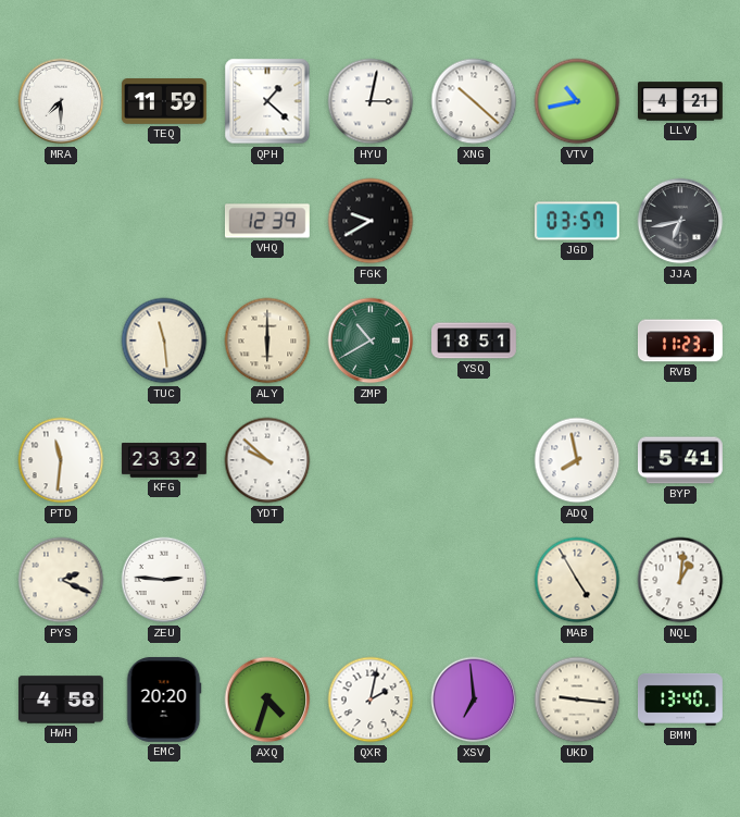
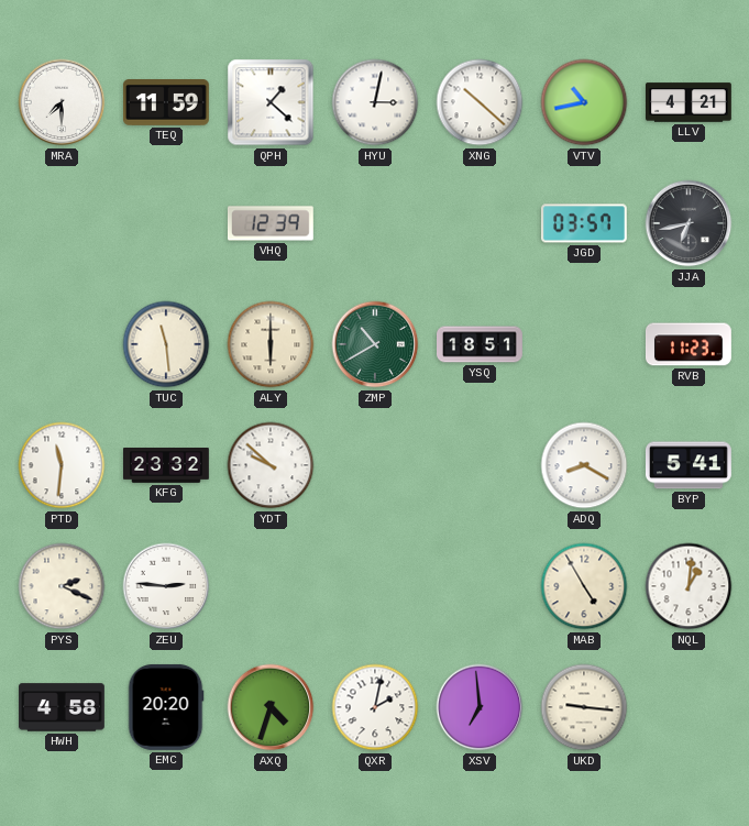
FGK: 9:40 -> none
ADQ: 7:58 -> 8:20
BMM: 13:40 -> none
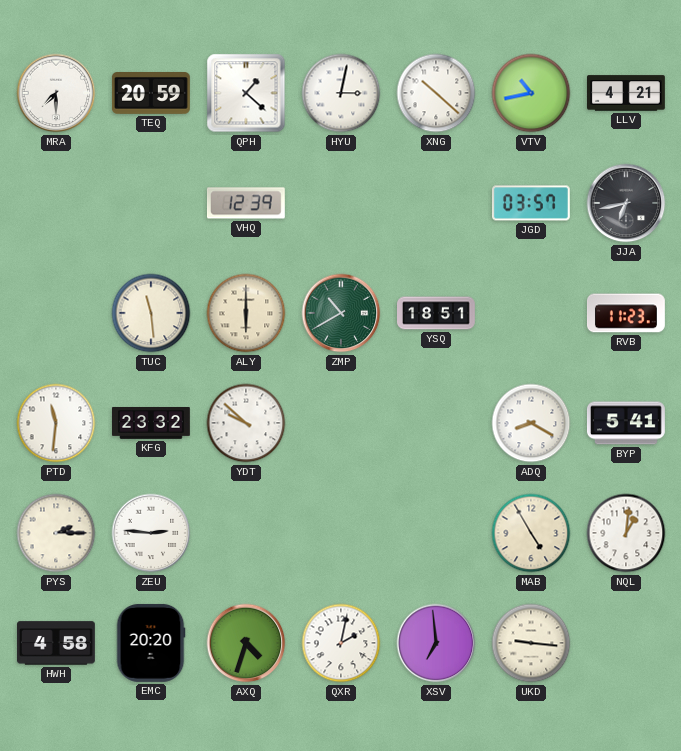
TEQ: 11:59 -> 20:59
PYS: 2:19 -> 2:15
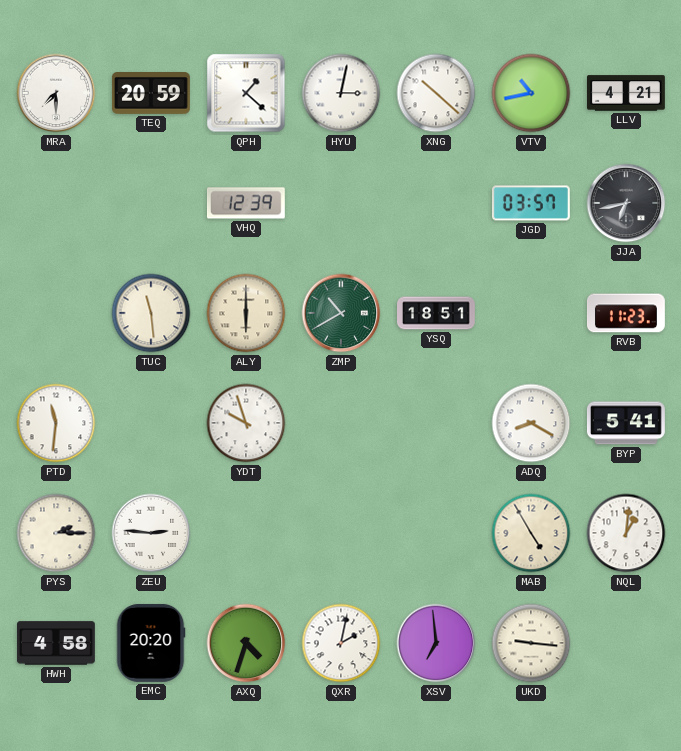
KFG: 23:32 -> none
YDT: 9:52 -> 9:57
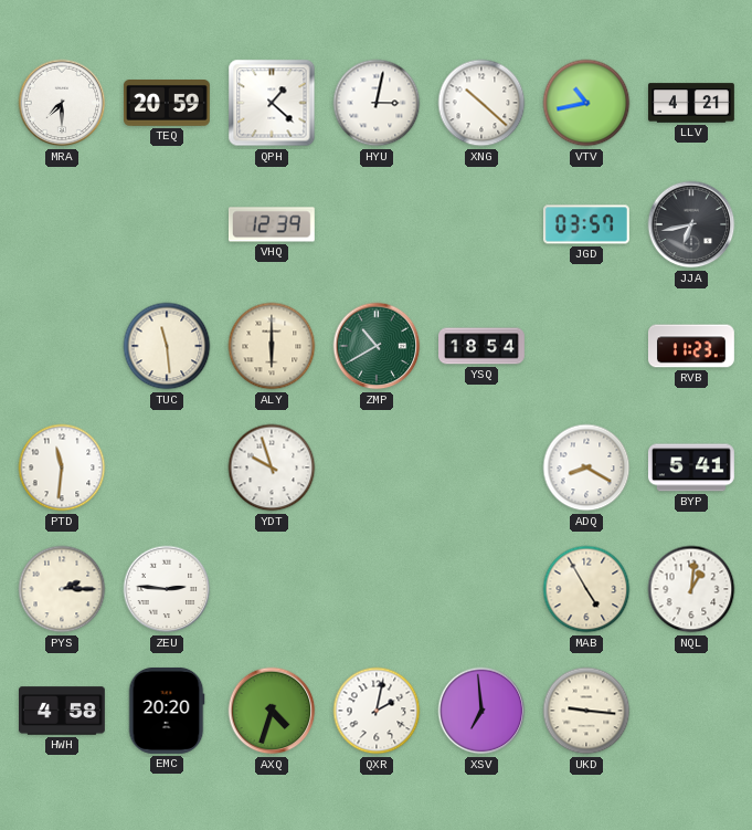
YSQ: 18:51 -> 18:54
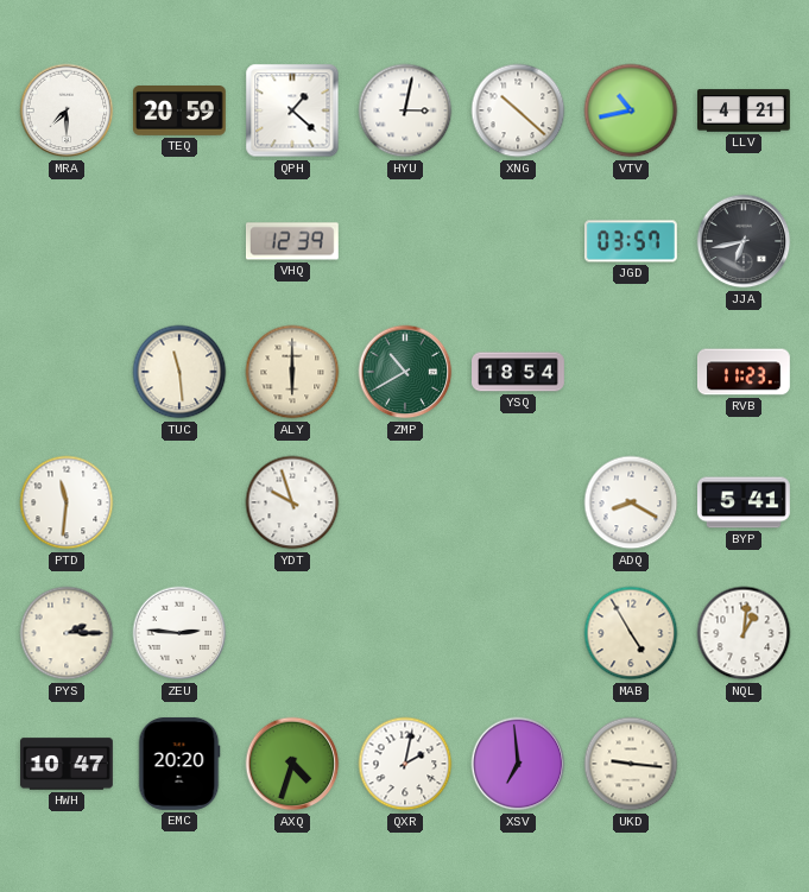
HWH: 4:58 -> 10:47
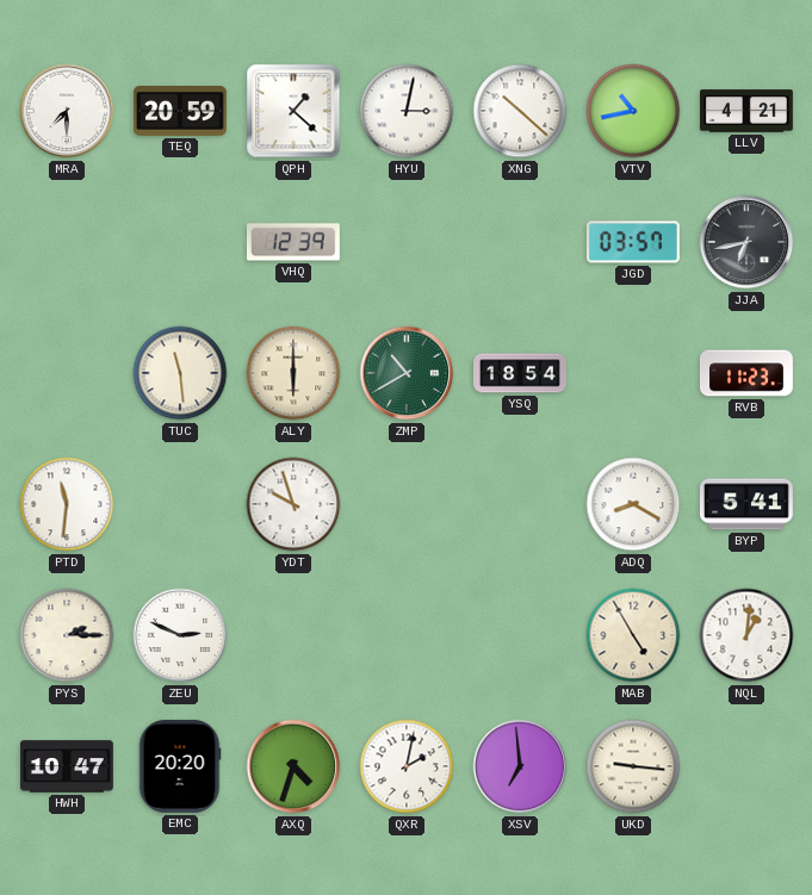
ZEU: 2:46 -> 2:49
